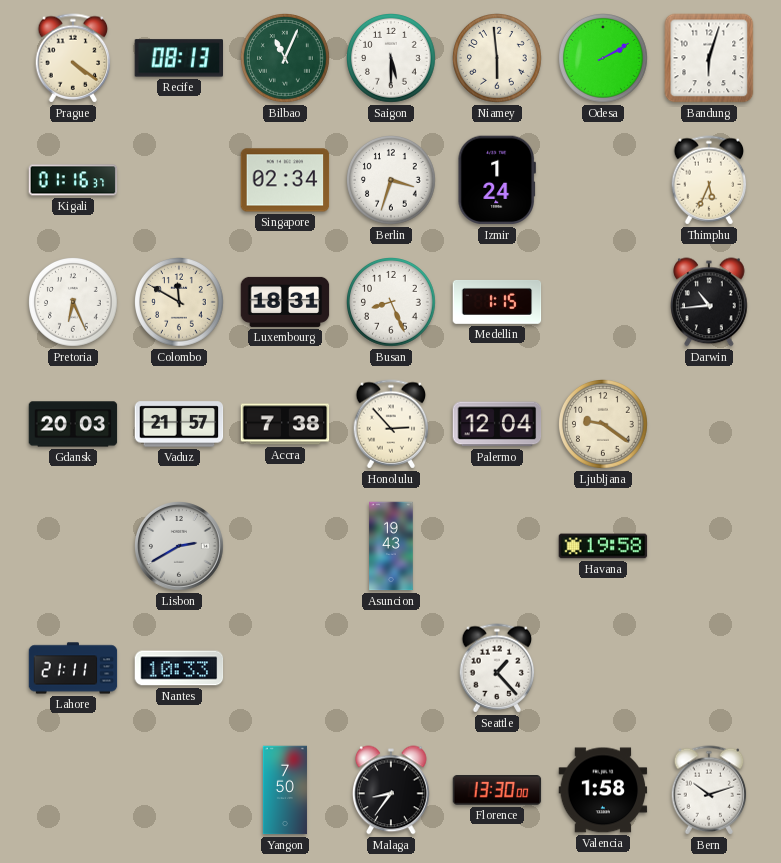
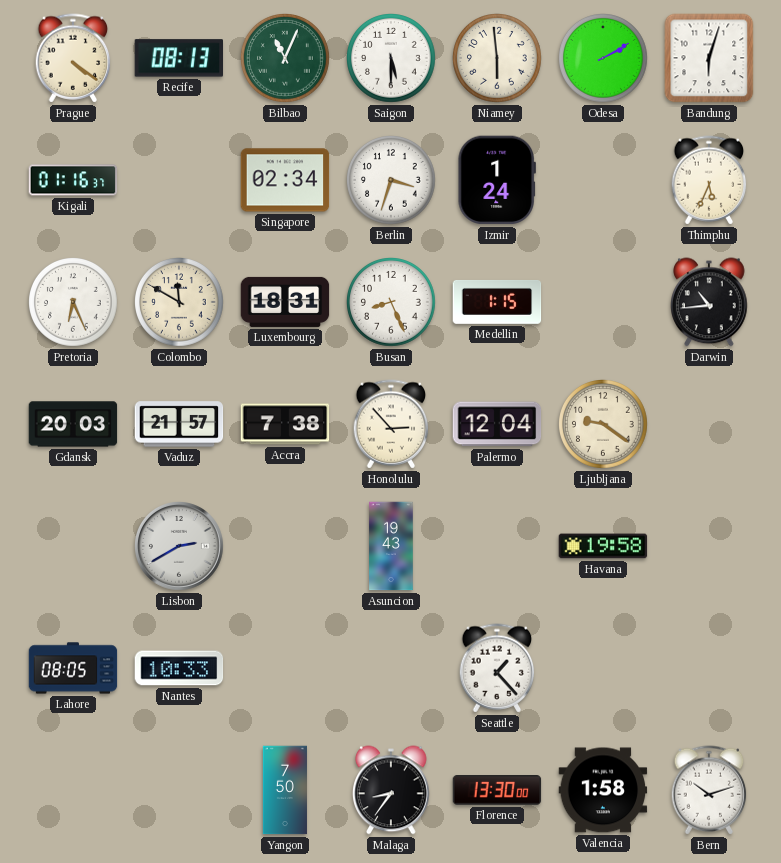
Lahore: 21:11 -> 08:05
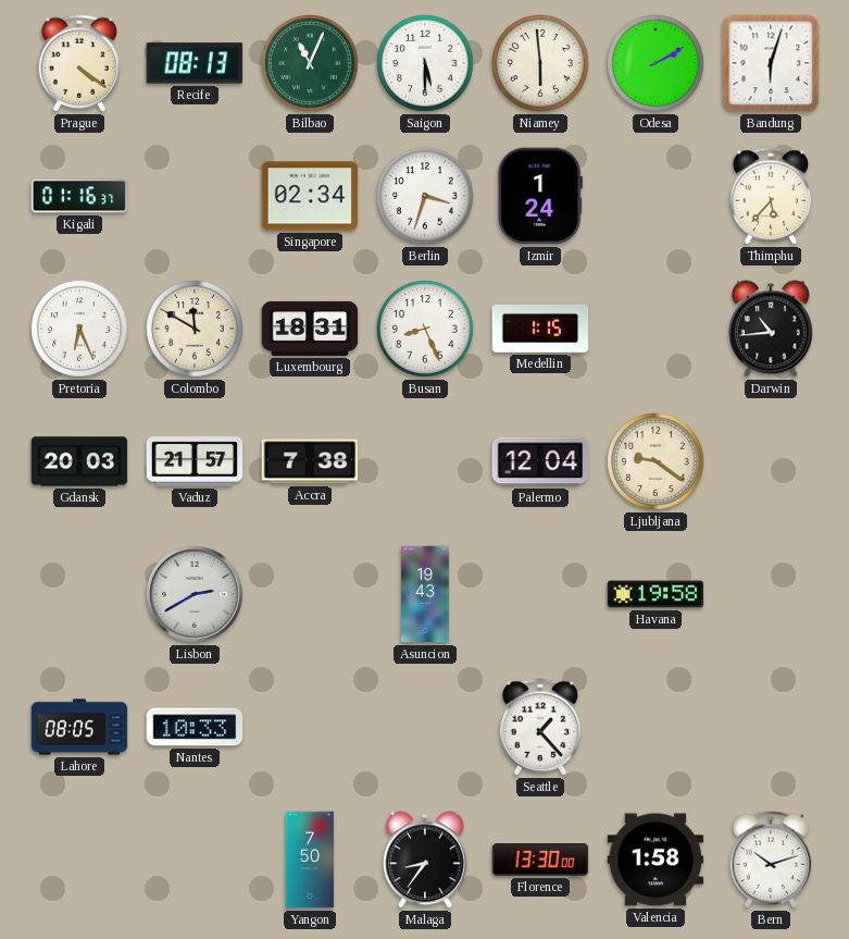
Thimphu: 5:34 -> 5:37
Honolulu: 2:53 -> none
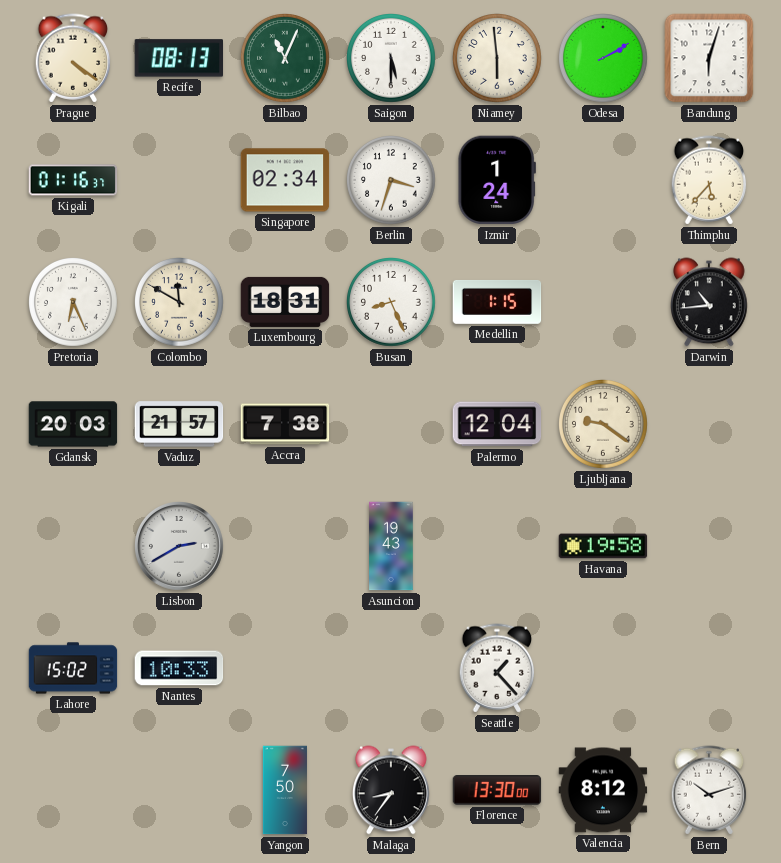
Lahore: 08:05 -> 15:02
Valencia: 1:58 -> 8:12
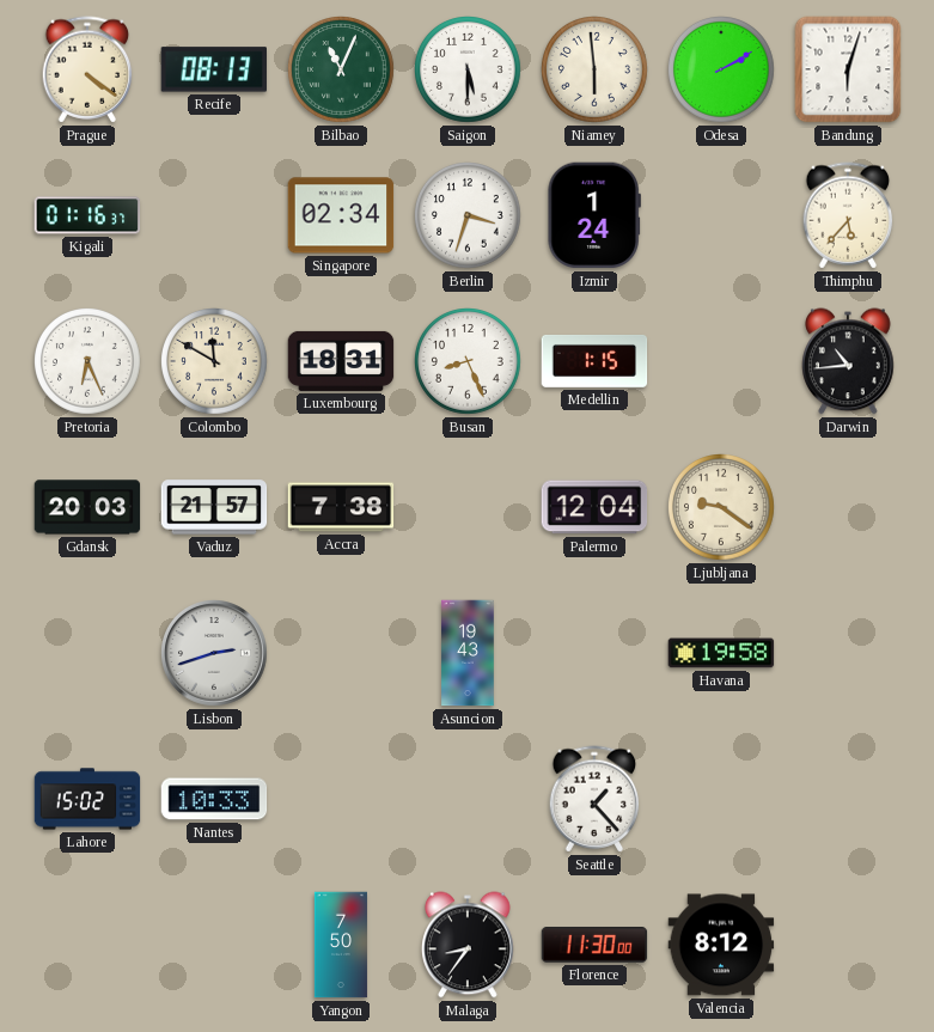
Lisbon: 2:40 -> 2:42
Florence: 13:30 -> 11:30
Bern: 10:12 -> none
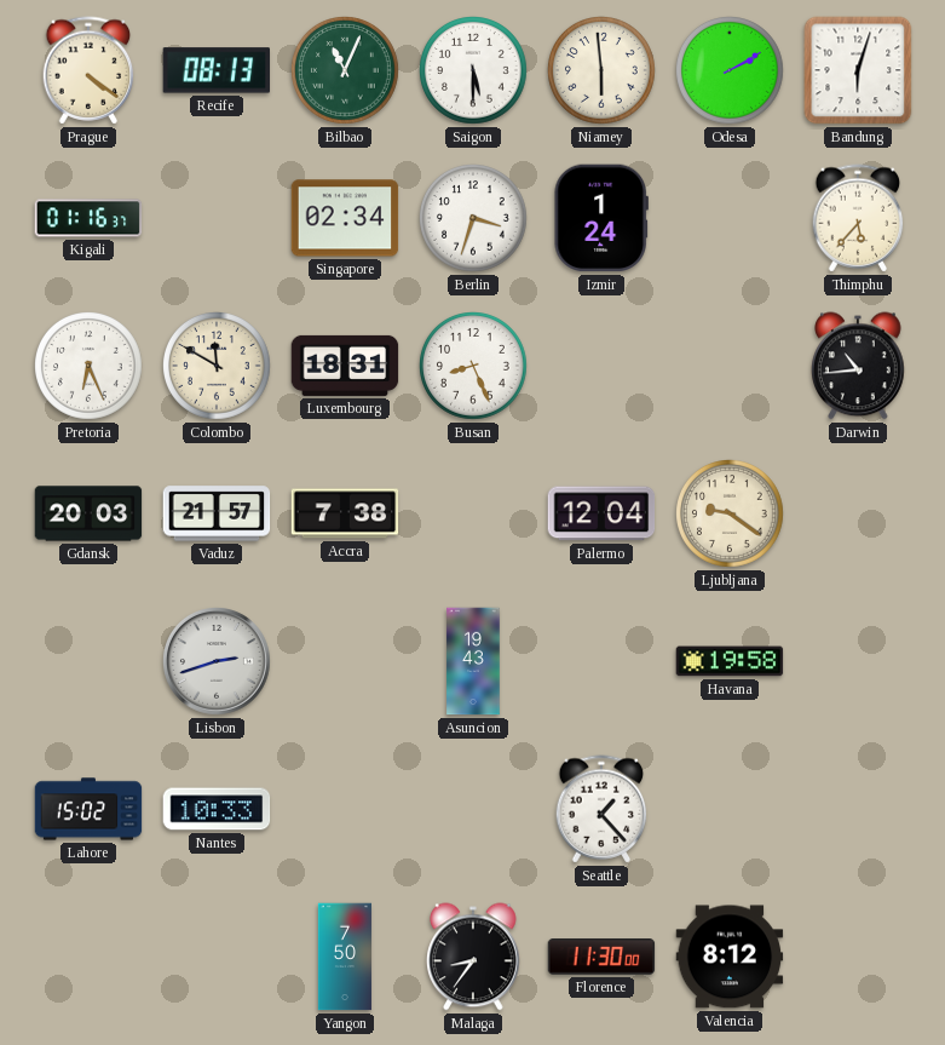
Medellin: 1:15 -> none
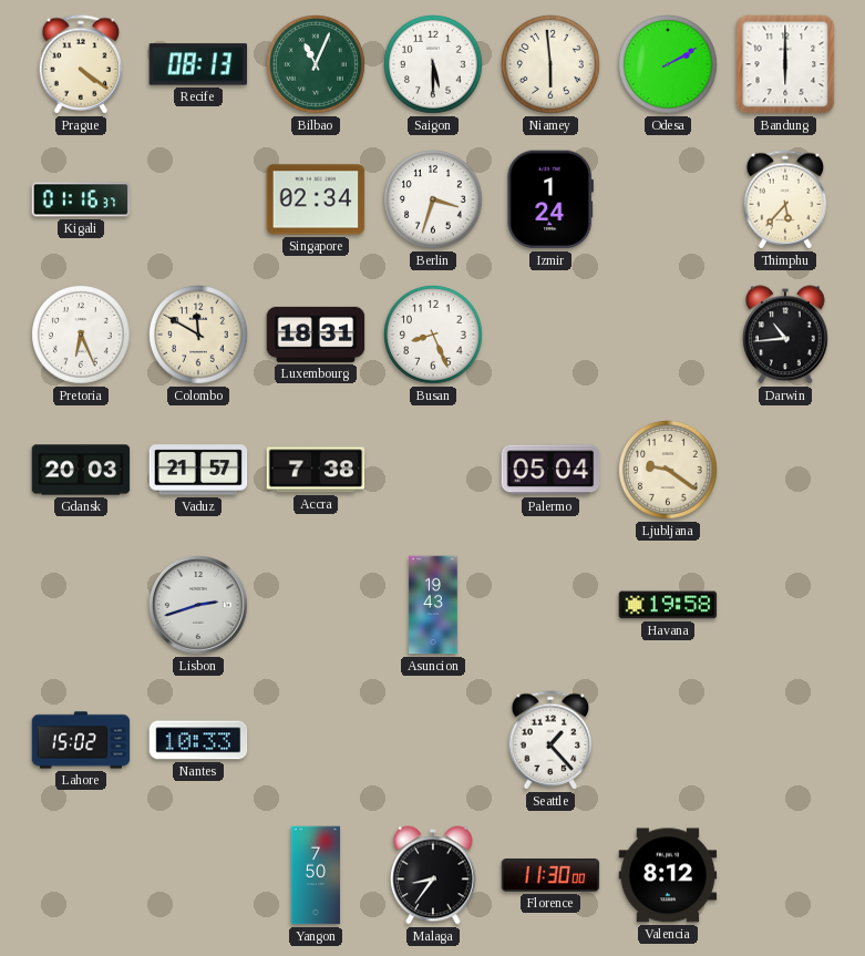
Bandung: 6:03 -> 6:00
Palermo: 12:04 -> 05:04
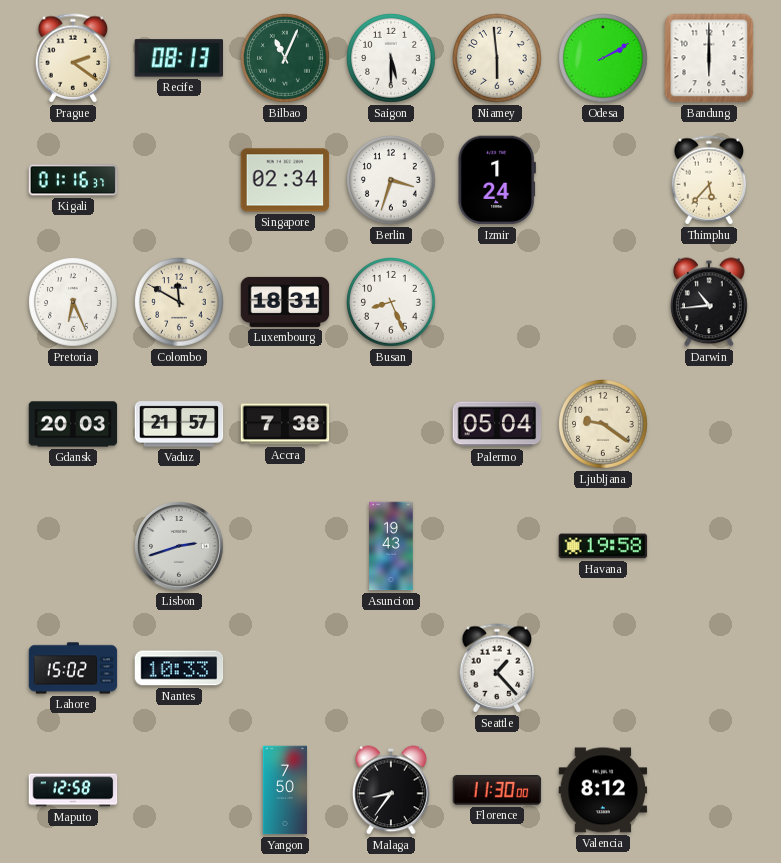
Prague: 4:21 -> 2:21
Maputo: none -> 12:58
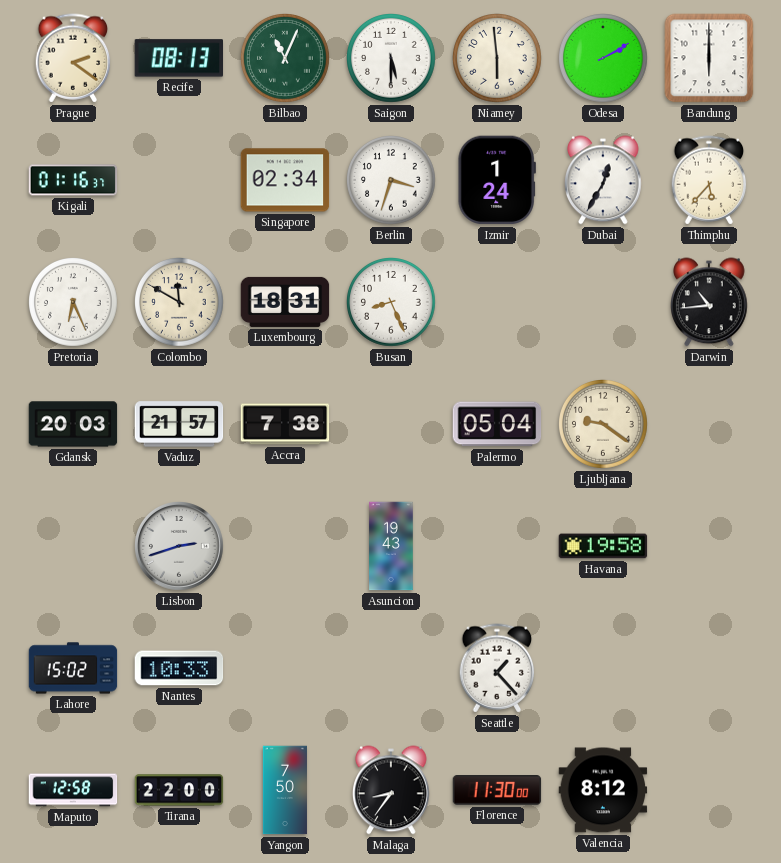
Dubai: none -> 12:35
Tirana: none -> 22:00
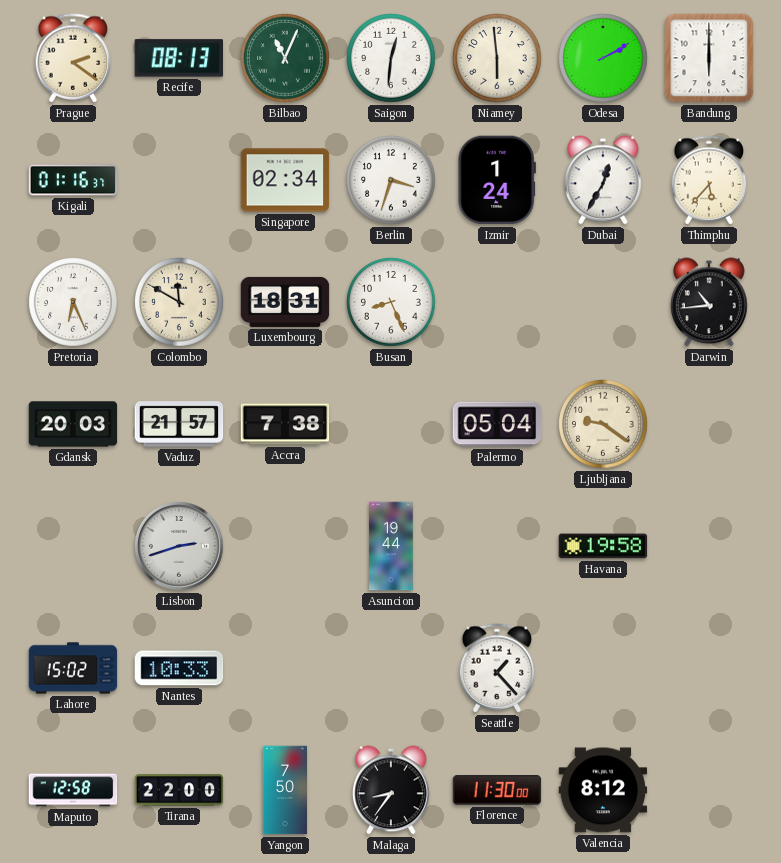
Saigon: 5:30 -> 12:31
Asuncion: 19:43 -> 19:44
